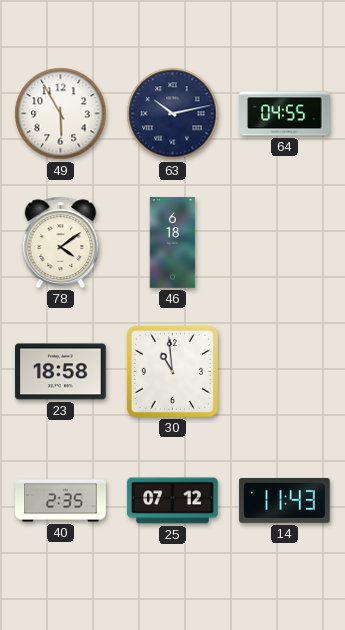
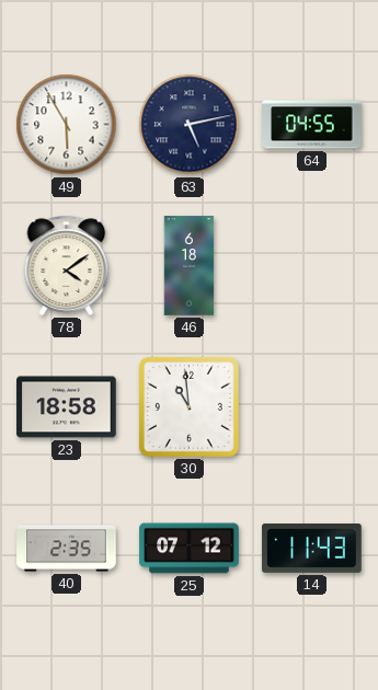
63: 10:13 -> 5:13
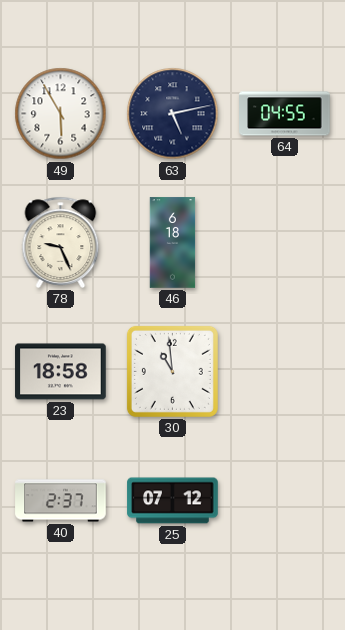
78: 4:09 -> 9:26
40: 2:35 -> 2:37
14: 11:43 -> none
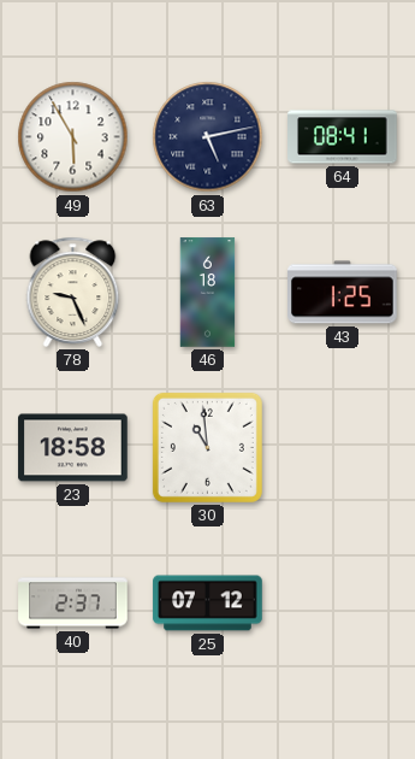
64: 04:55 -> 08:41
43: none -> 1:25
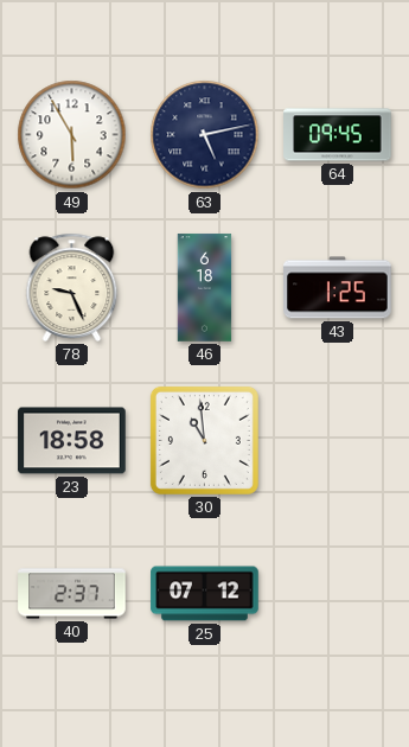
64: 08:41 -> 09:45
